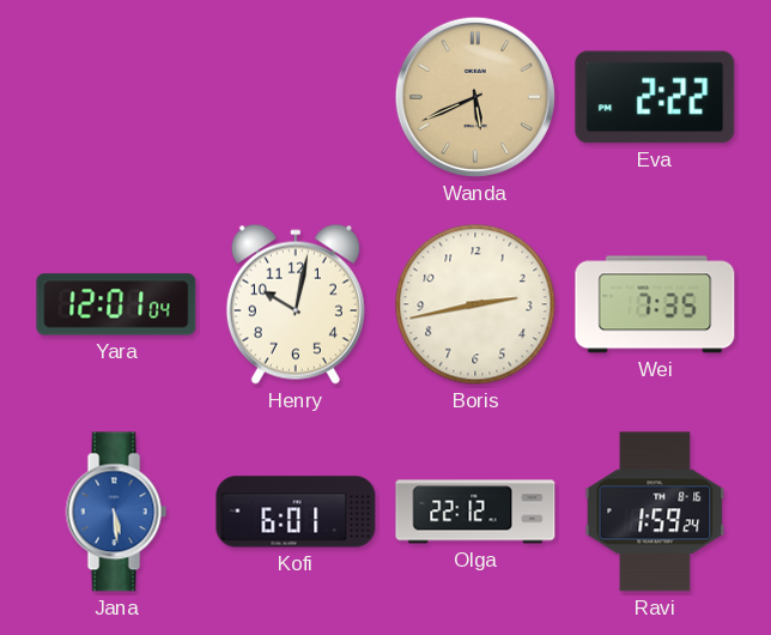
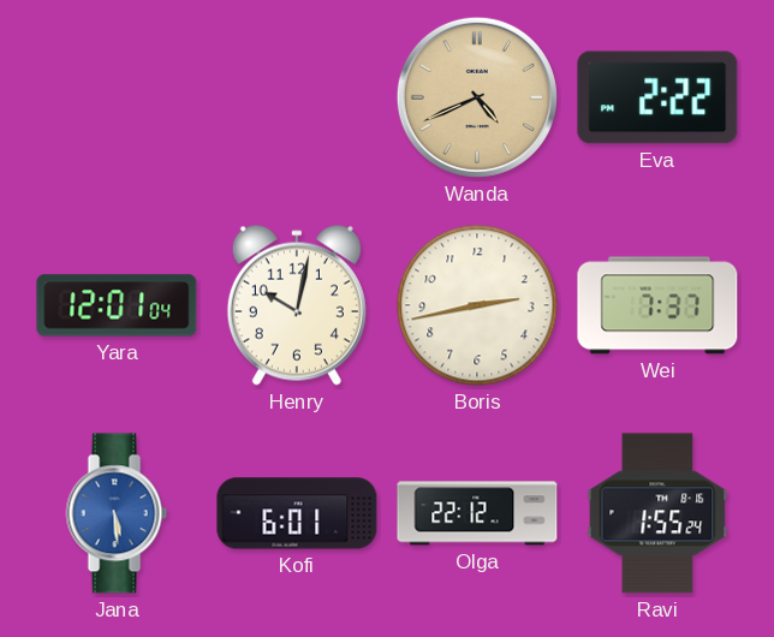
Wanda: 5:41 -> 4:41
Wei: 7:35 -> 7:37
Ravi: 1:59 -> 1:55
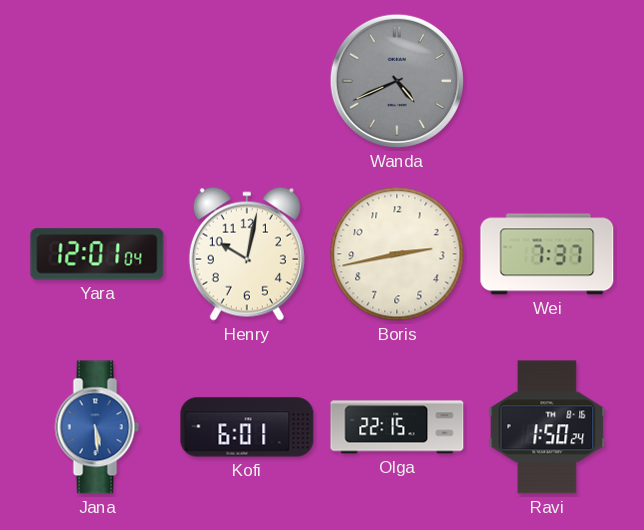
Wanda dial: champagne -> grey
Eva: 2:22 -> none
Olga: 22:12 -> 22:15
Ravi: 1:55 -> 1:50
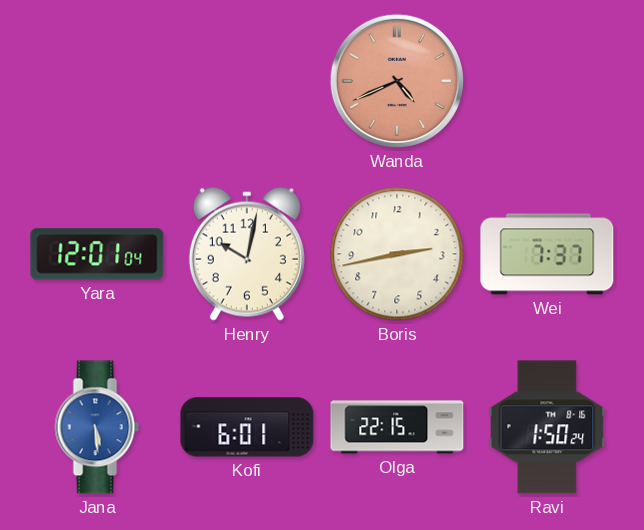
Wanda dial: grey -> salmon
